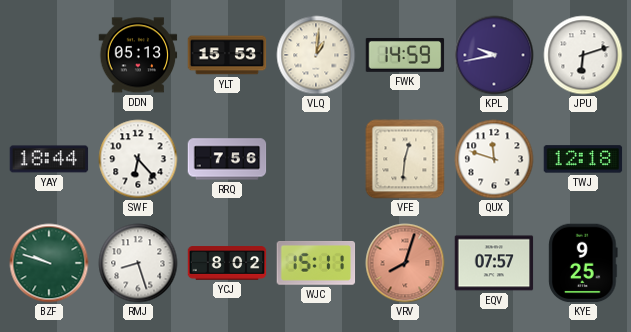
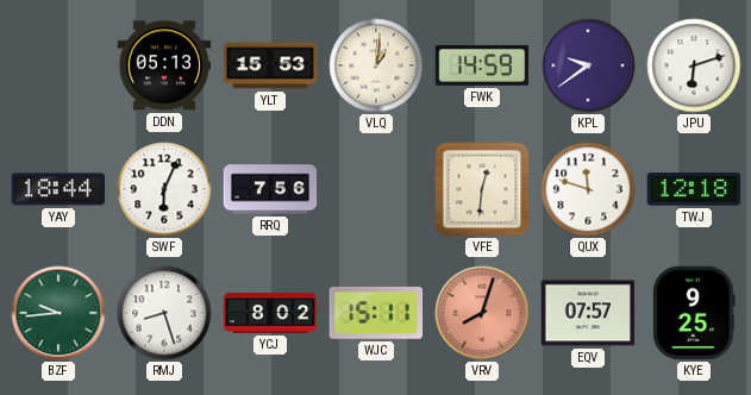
KPL: 9:43 -> 9:39
SWF: 6:23 -> 6:04
BZF: 9:48 -> 9:44
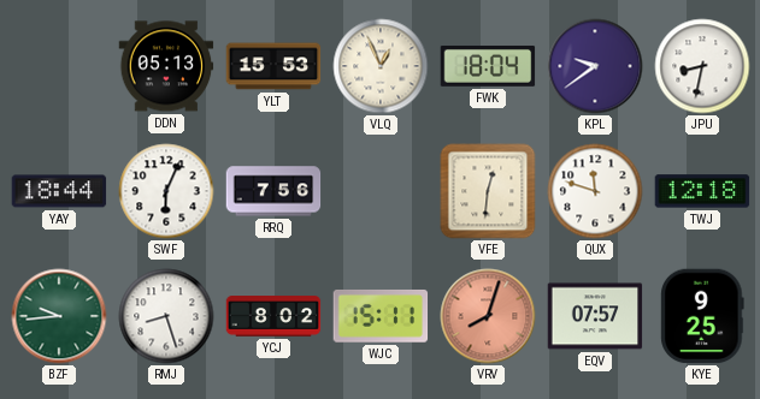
VLQ: 1:01 -> 12:56
FWK: 14:59 -> 18:04
JPU: 6:12 -> 8:32
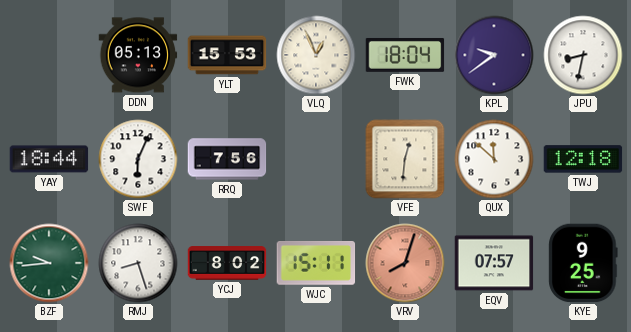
QUX: 11:48 -> 11:52
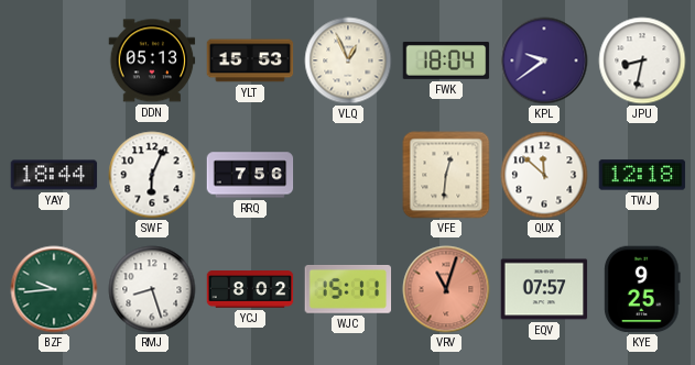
VRV: 8:03 -> 11:03
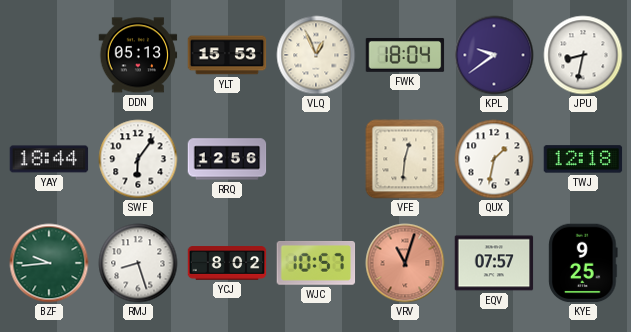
SWF: 6:04 -> 6:06
RRQ: 7:56 -> 12:56
QUX: 11:52 -> 1:32
WJC: 15:11 -> 10:57
